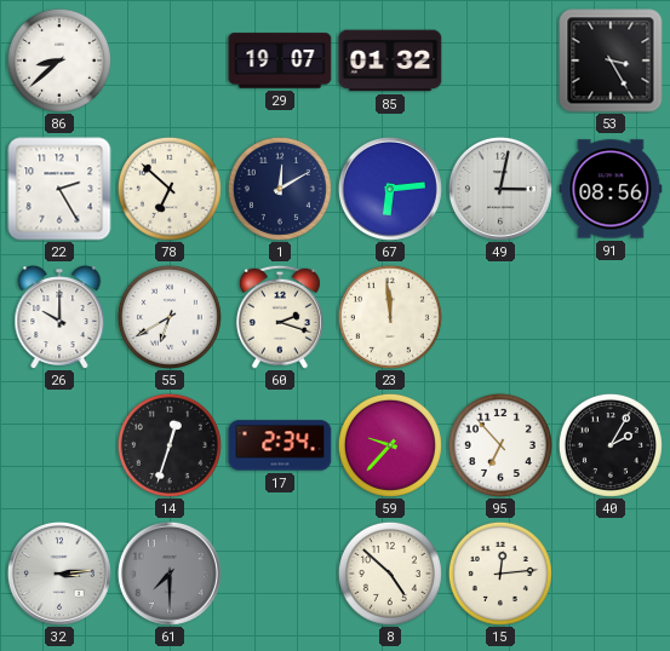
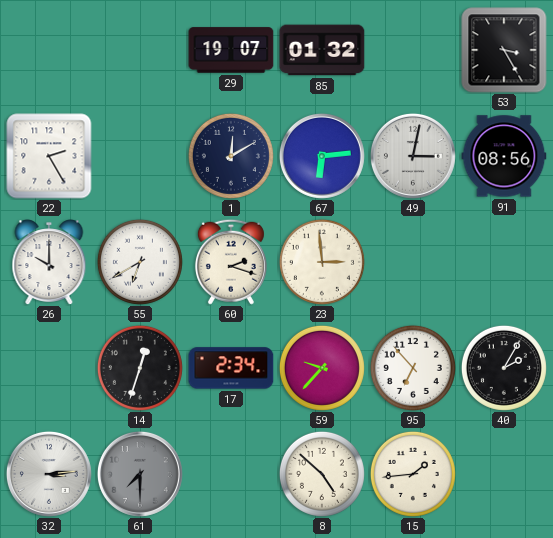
86: 8:38 -> none
78: 6:52 -> none
23: 11:59 -> 2:59
15: 12:14 -> 1:44
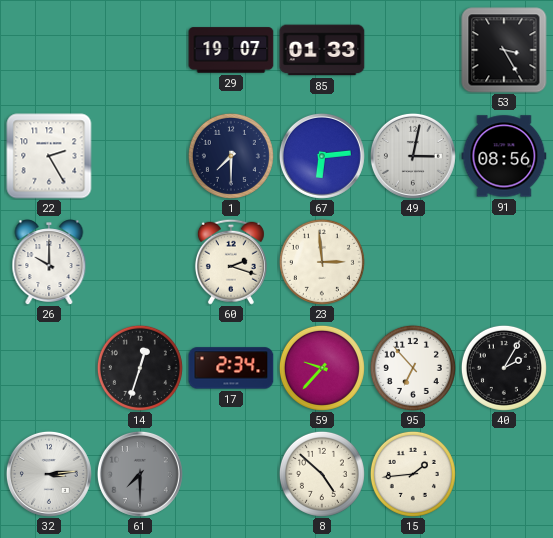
85: 01:32 -> 01:33
1: 12:10 -> 7:30
55: 6:40 -> none
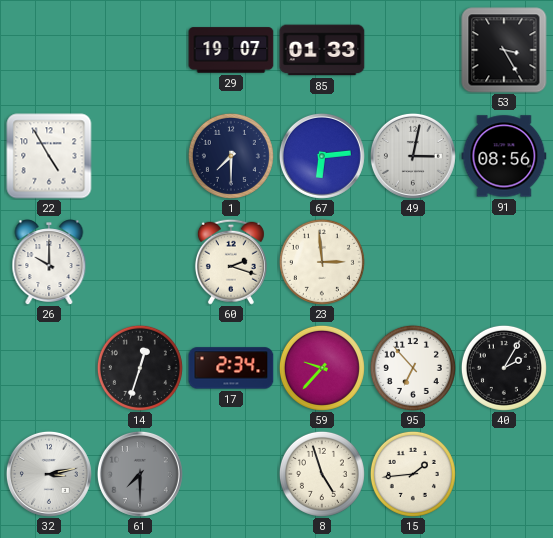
22: 2:25 -> 4:55
32: 3:14 -> 3:13
8: 4:52 -> 4:57
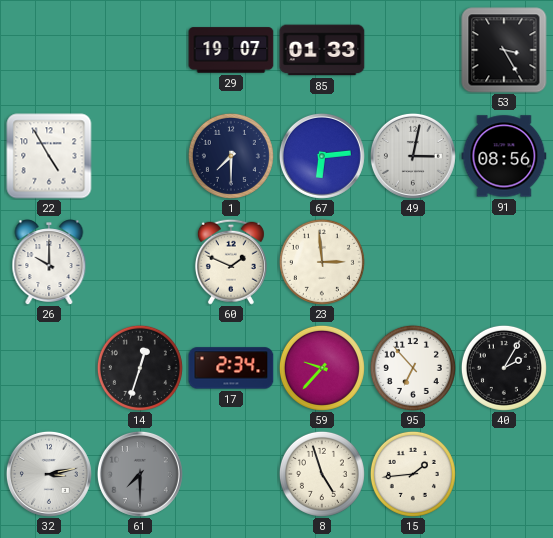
60: 2:18 -> 1:49
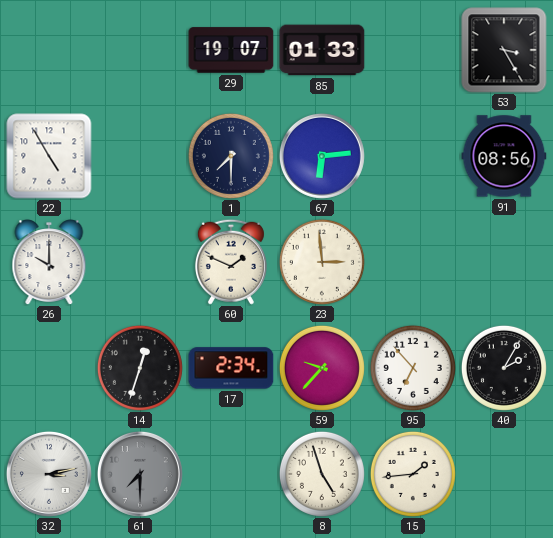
49: 3:02 -> none
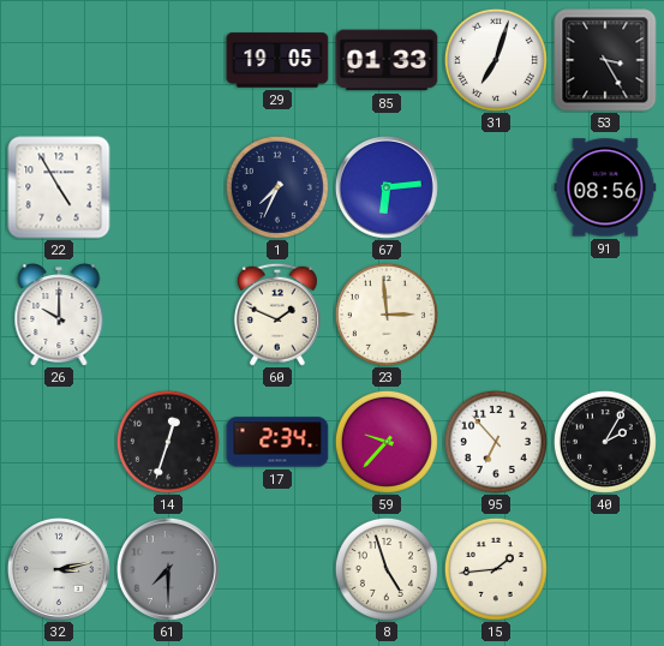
29: 19:07 -> 19:05
31: none -> 7:03
1: 7:30 -> 7:34
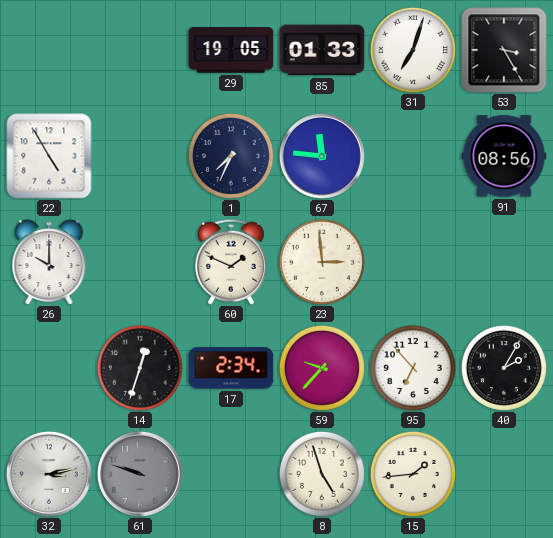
67: 6:14 -> 11:46
61: 7:30 -> 9:48
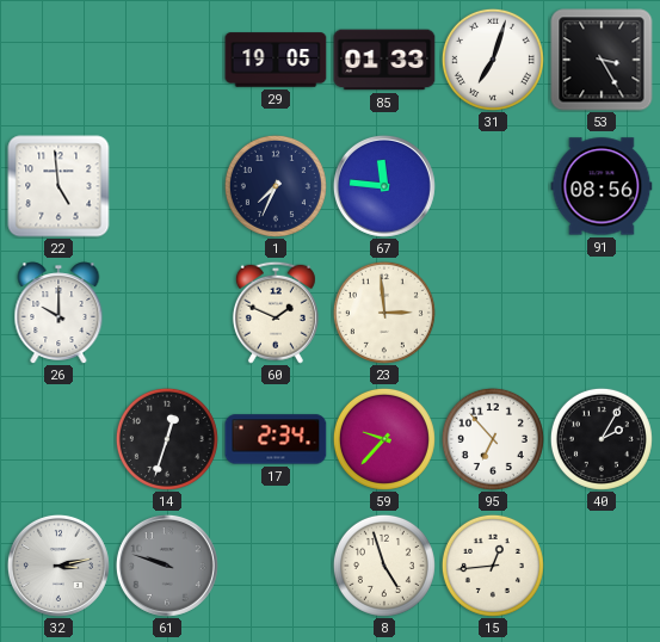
22: 4:55 -> 4:59
15: 1:44 -> 12:44
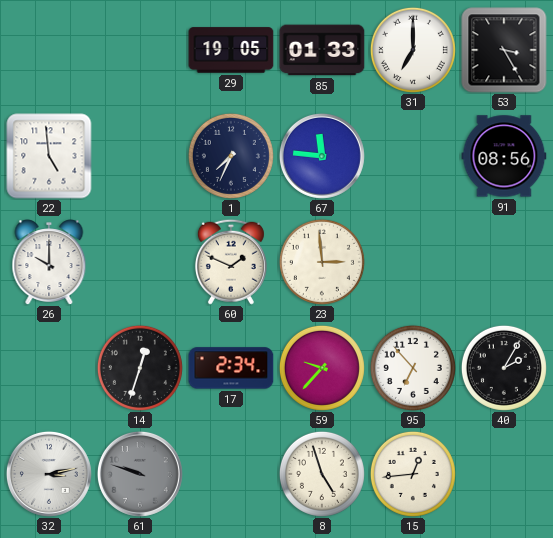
31: 7:03 -> 7:00
